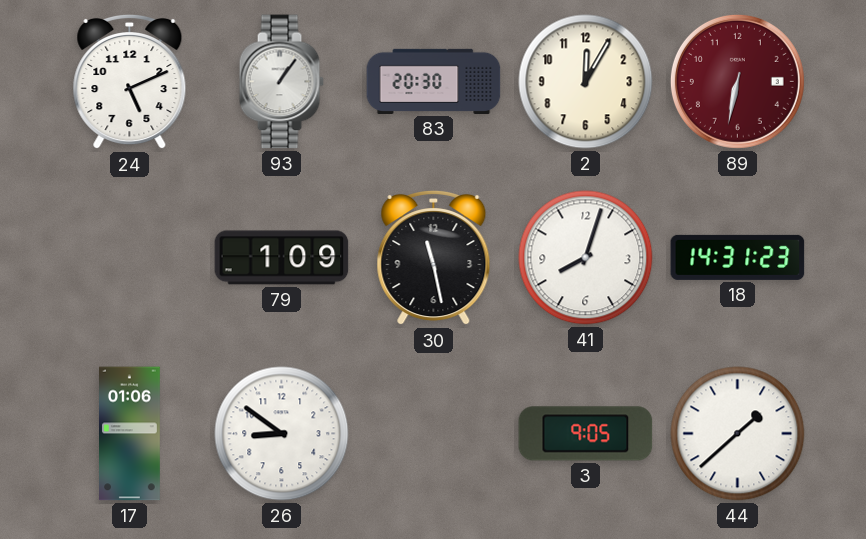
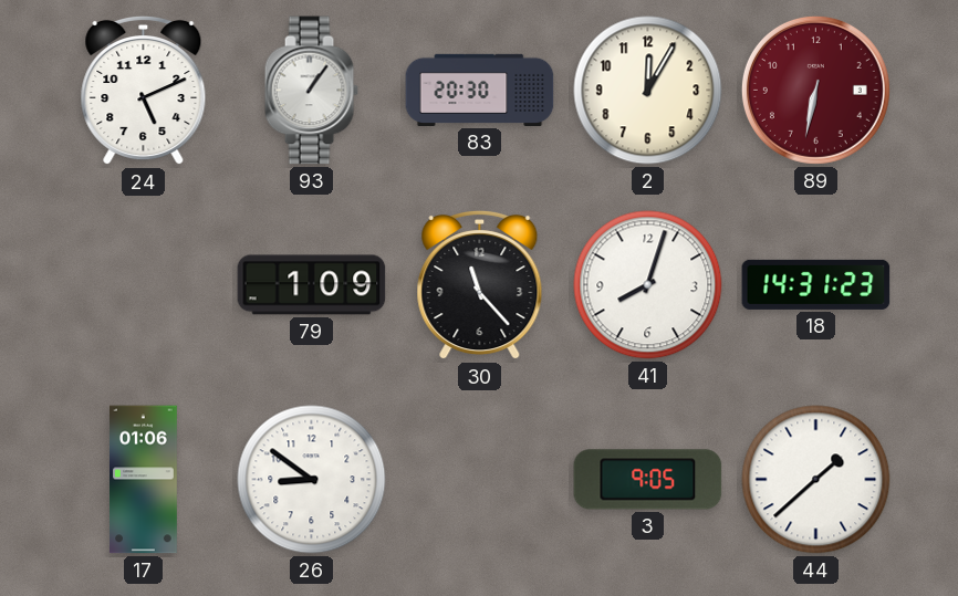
30: 11:28 -> 11:23
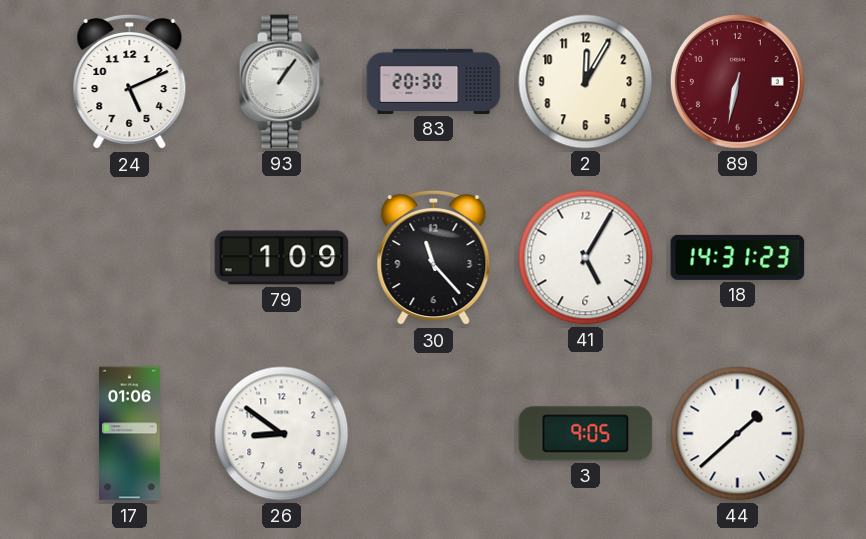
41: 8:03 -> 5:05
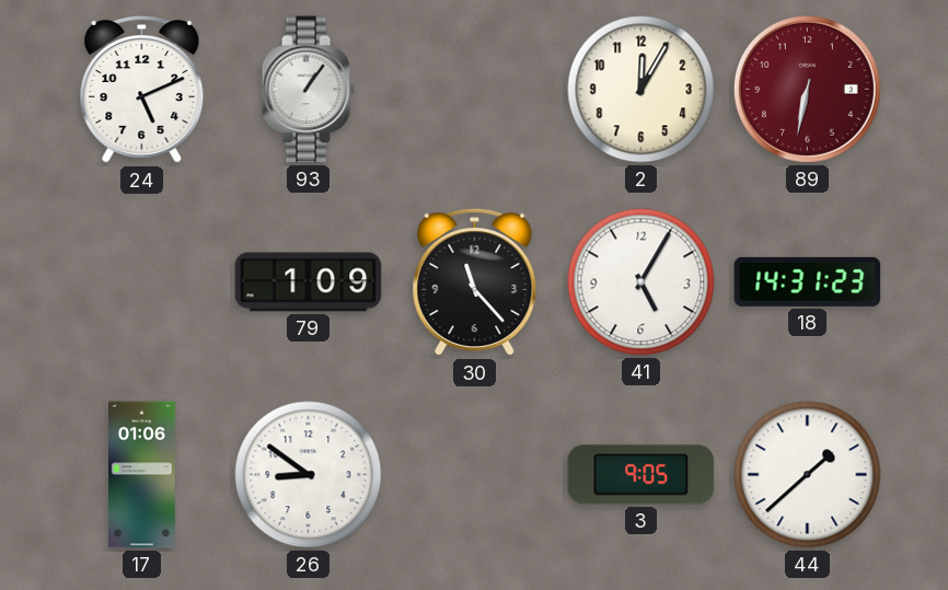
83: 20:30 -> none
